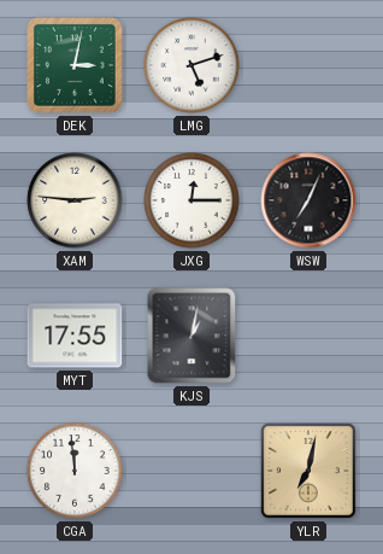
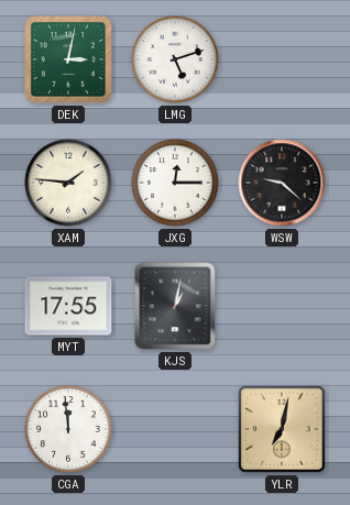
XAM: 2:46 -> 1:46
WSW: 7:04 -> 9:22
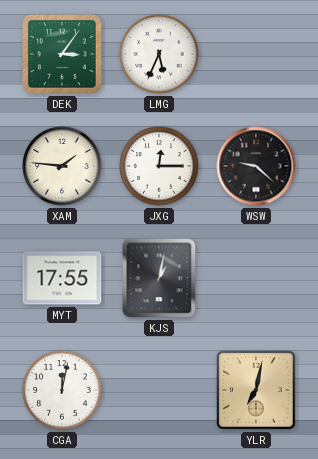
DEK: 3:02 -> 3:06
LMG: 5:12 -> 5:34
CGA: 11:59 -> 12:02
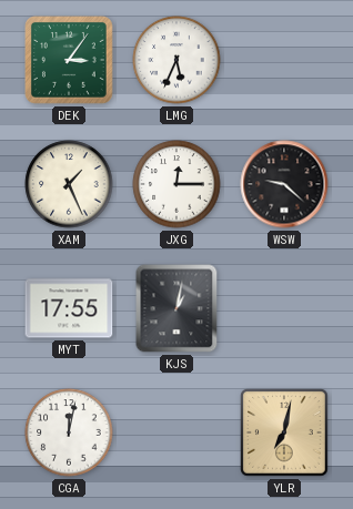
XAM: 1:46 -> 1:26
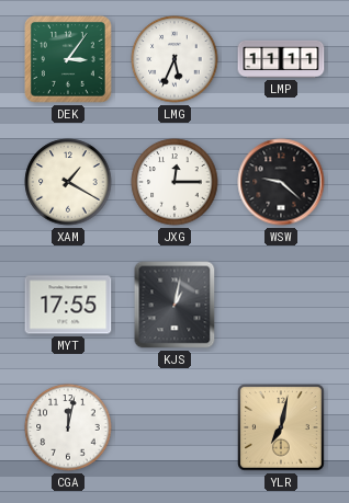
LMP: none -> 11:11
XAM: 1:26 -> 1:20
